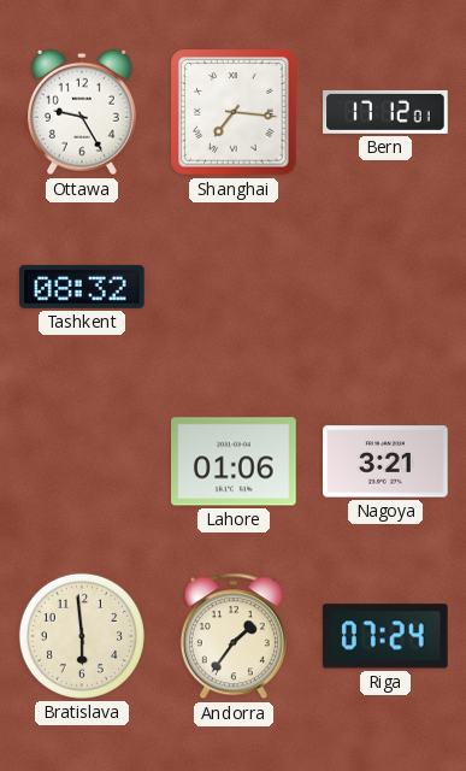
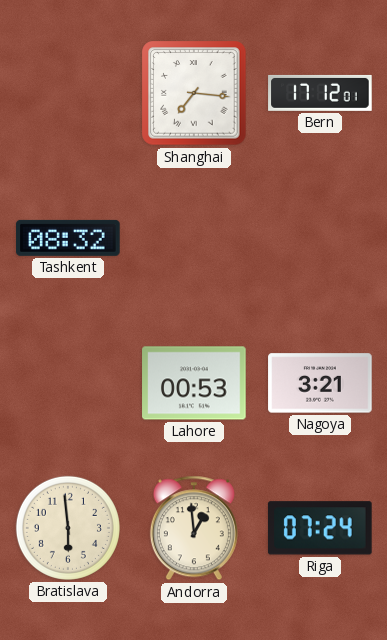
Ottawa: 9:25 -> none
Lahore: 01:06 -> 00:53
Andorra: 1:36 -> 12:59
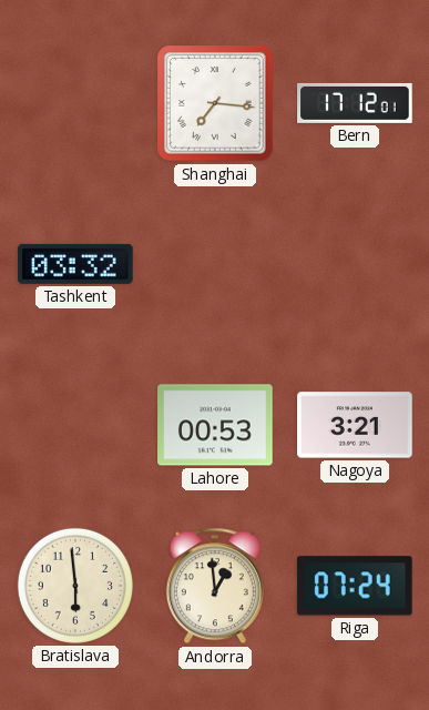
Tashkent: 08:32 -> 03:32
